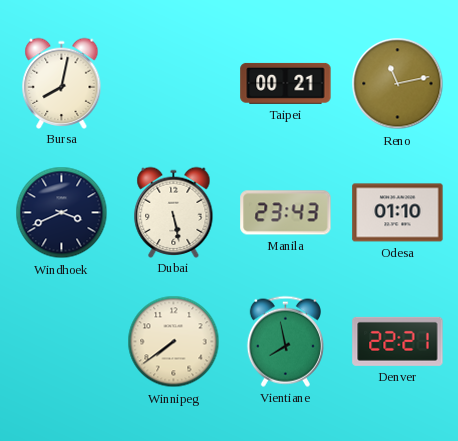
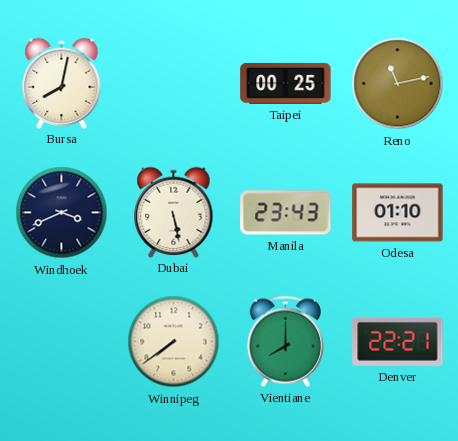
Taipei: 00:21 -> 00:25
Vientiane: 7:58 -> 8:00
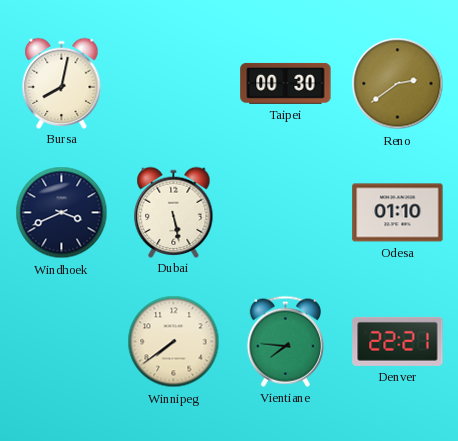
Taipei: 00:25 -> 00:30
Reno: 11:13 -> 2:39
Manila: 23:43 -> none
Vientiane: 8:00 -> 7:46
